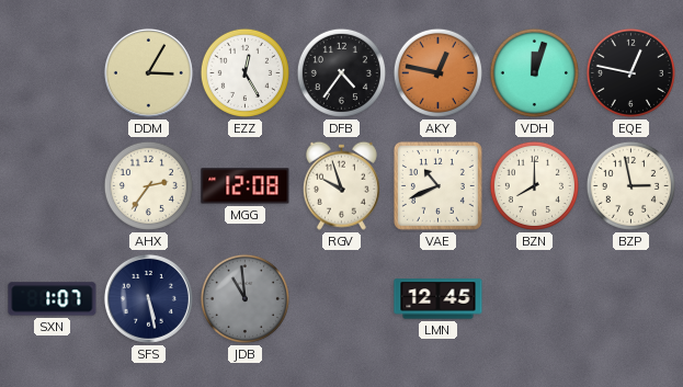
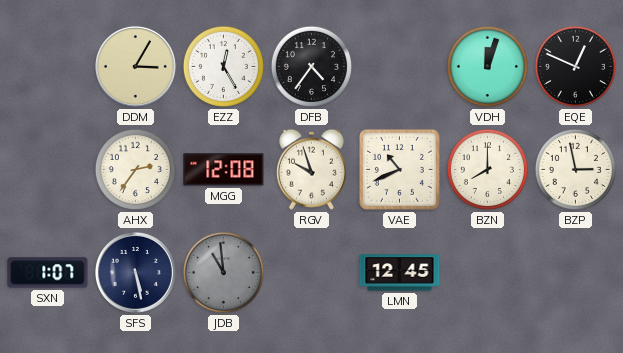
AKY: 12:47 -> none
EQE: 12:47 -> 12:49
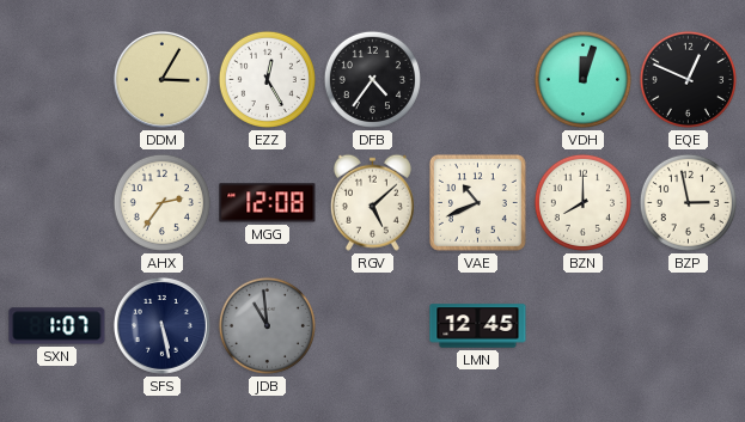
RGV: 9:57 -> 5:08
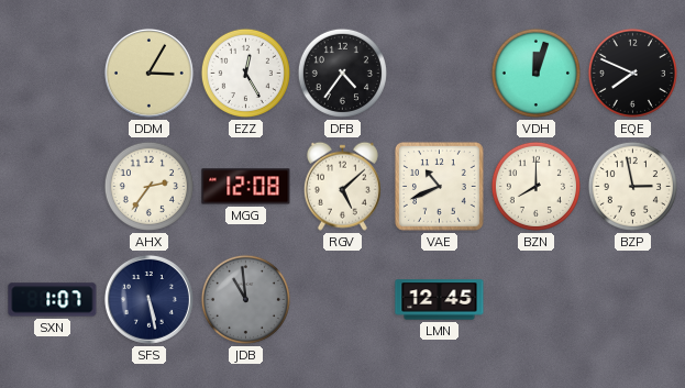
EQE: 12:49 -> 7:49
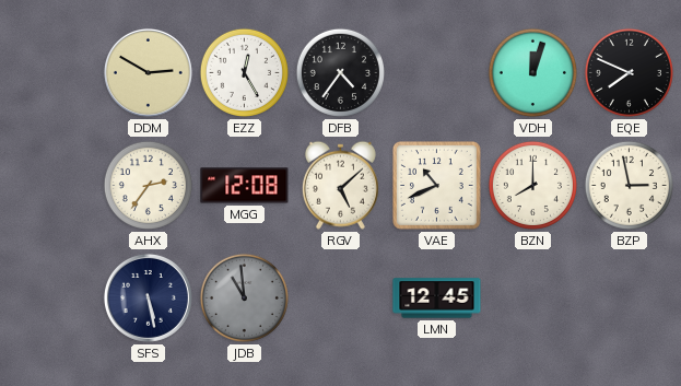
DDM: 3:05 -> 2:50
SXN: 1:07 -> none
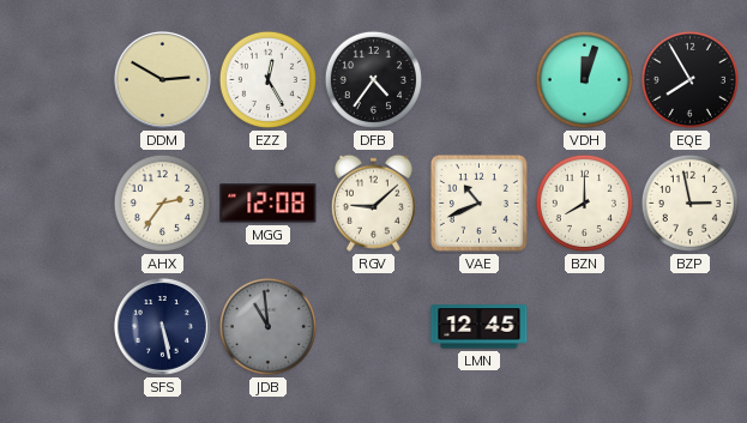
EQE: 7:49 -> 7:55
RGV: 5:08 -> 9:08
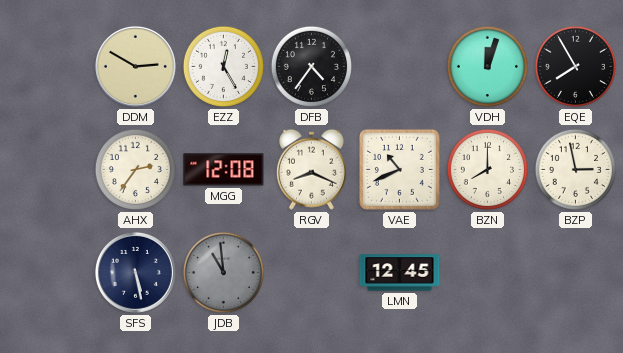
RGV: 9:08 -> 8:19
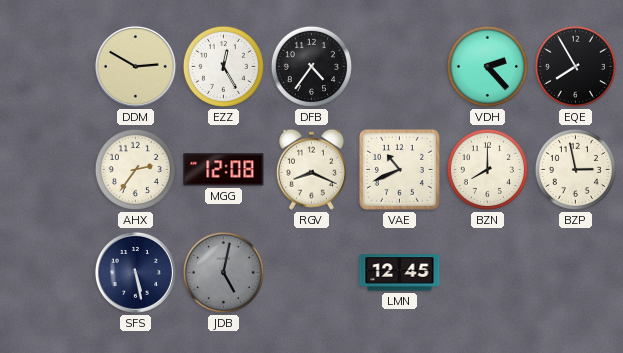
VDH: 12:03 -> 2:23
JDB: 10:59 -> 5:02
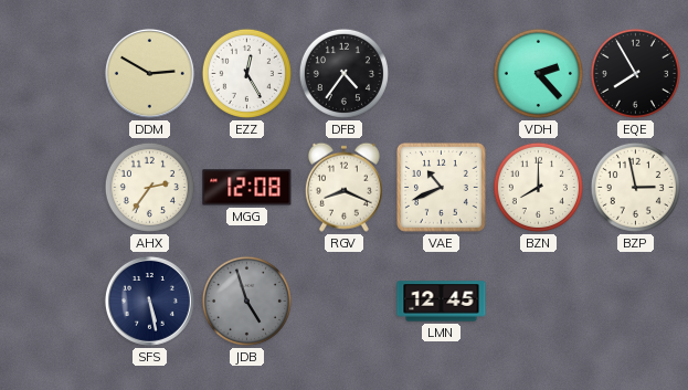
JDB: 5:02 -> 4:57
